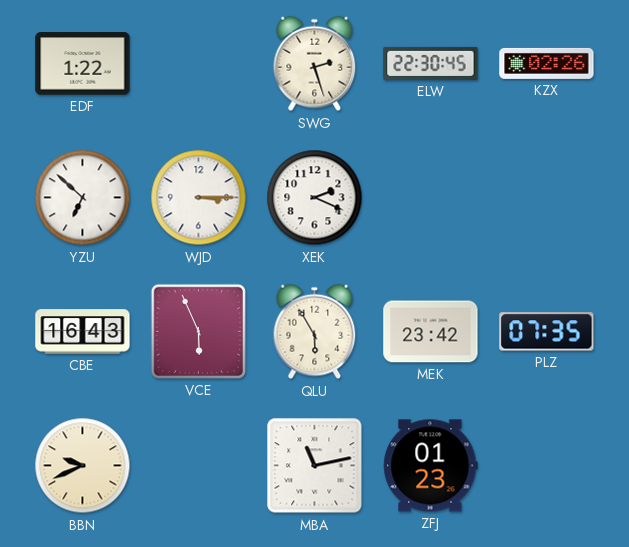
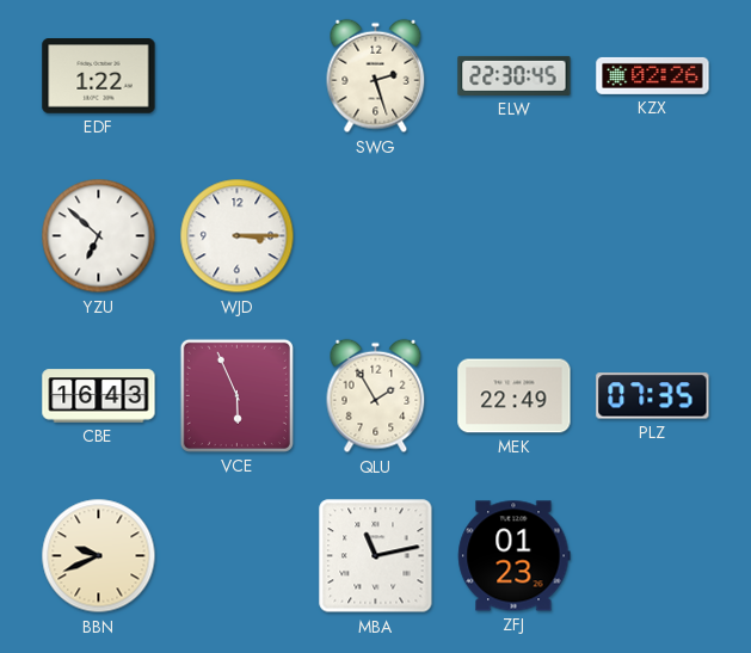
XEK: 2:19 -> none
QLU: 5:55 -> 1:55
MEK: 23:42 -> 22:49
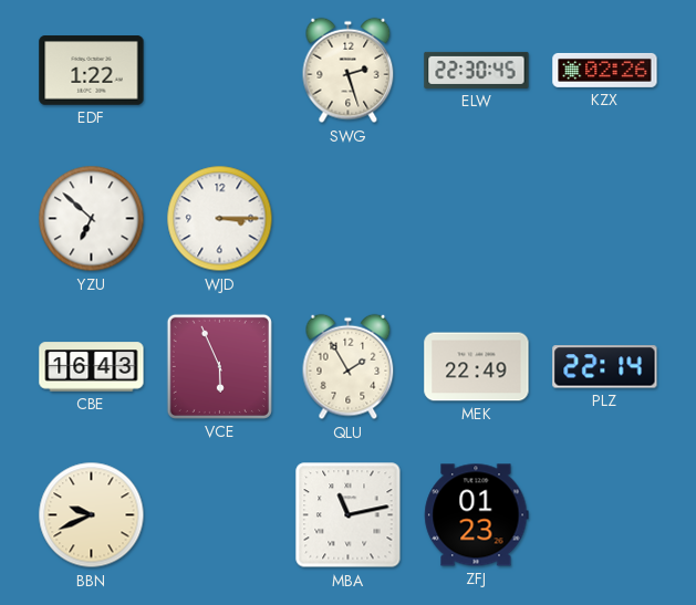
PLZ: 07:35 -> 22:14
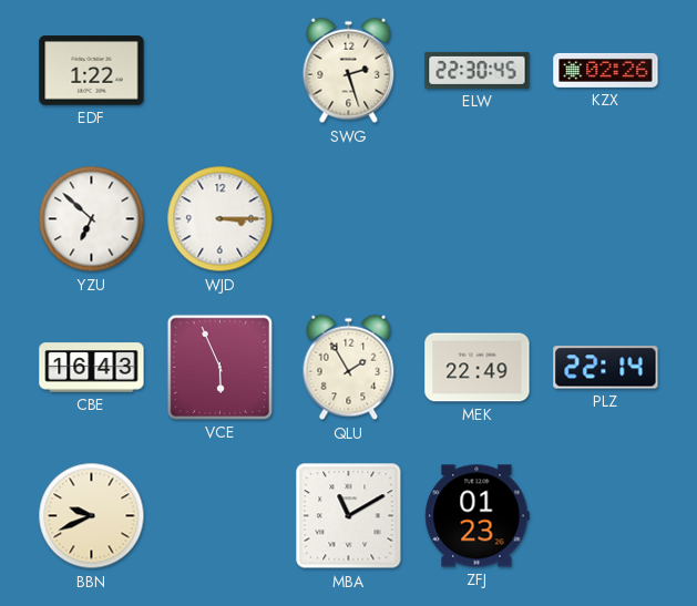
MBA: 11:13 -> 11:10
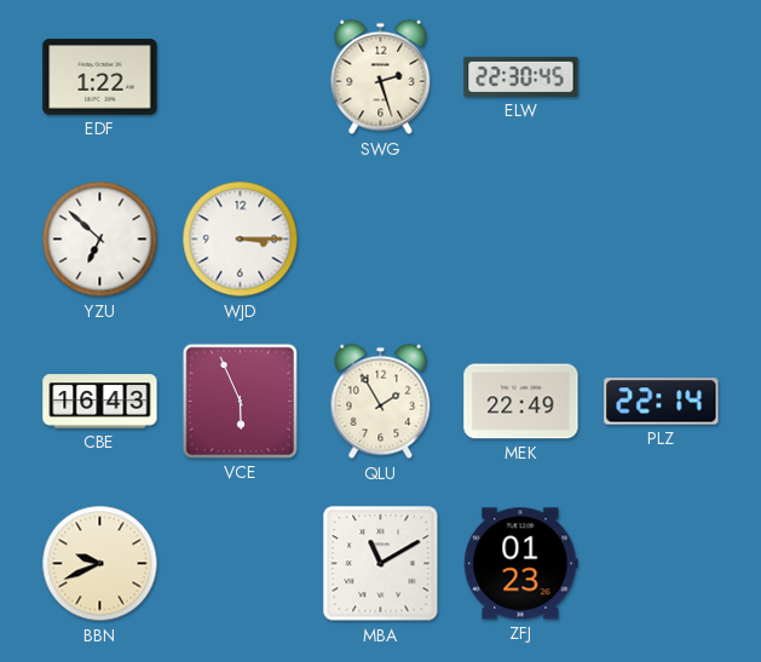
KZX: 02:26 -> none
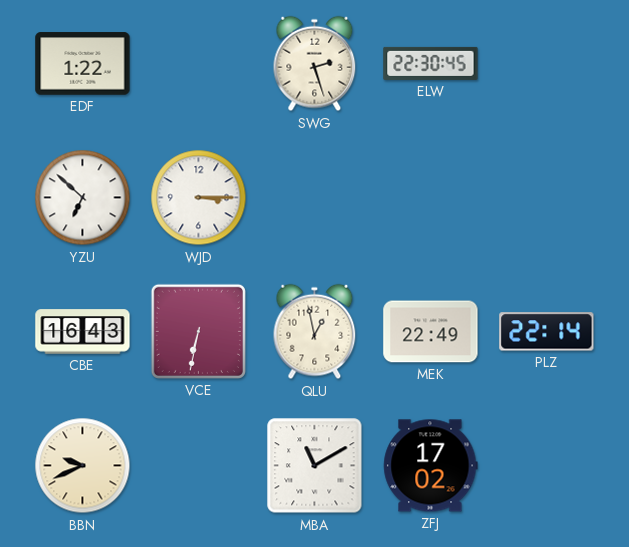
VCE: 5:56 -> 6:32
QLU: 1:55 -> 12:58
ZFJ: 01:23 -> 17:02
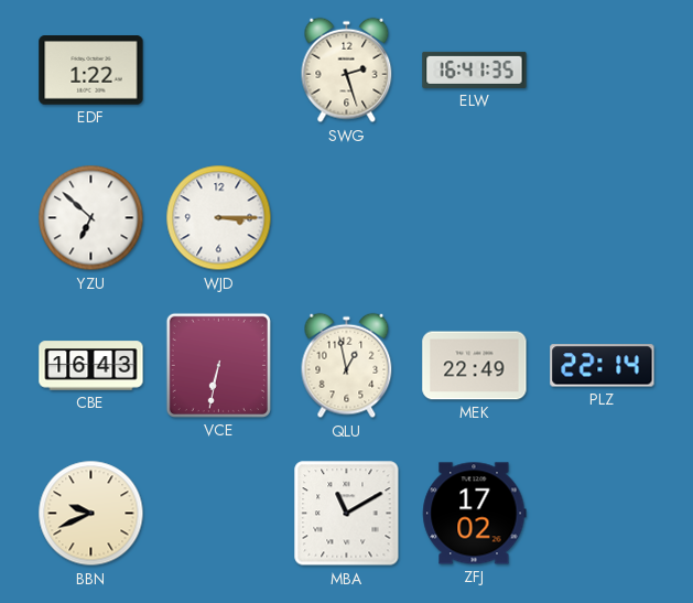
ELW: 22:30 -> 16:41
